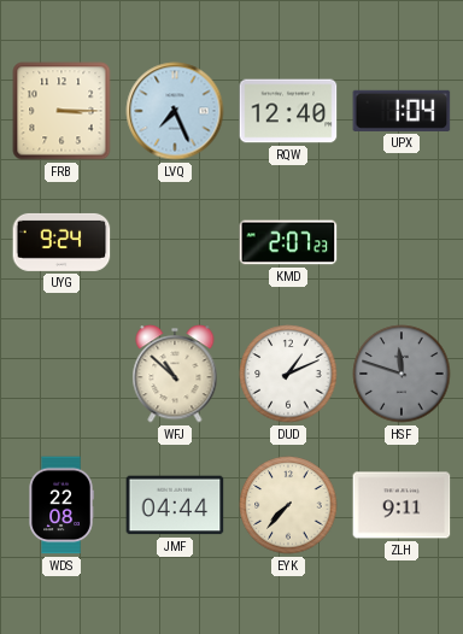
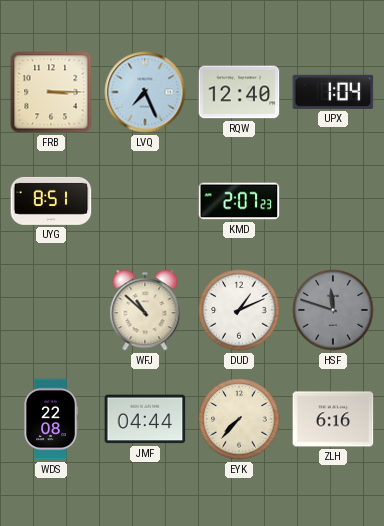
UYG: 9:24 -> 8:51
ZLH: 9:11 -> 6:16
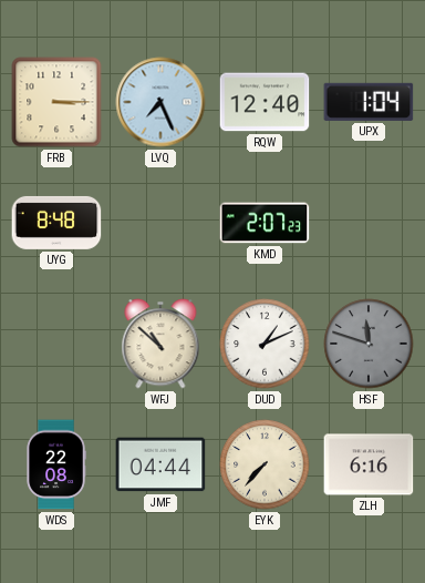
UYG: 8:51 -> 8:48
